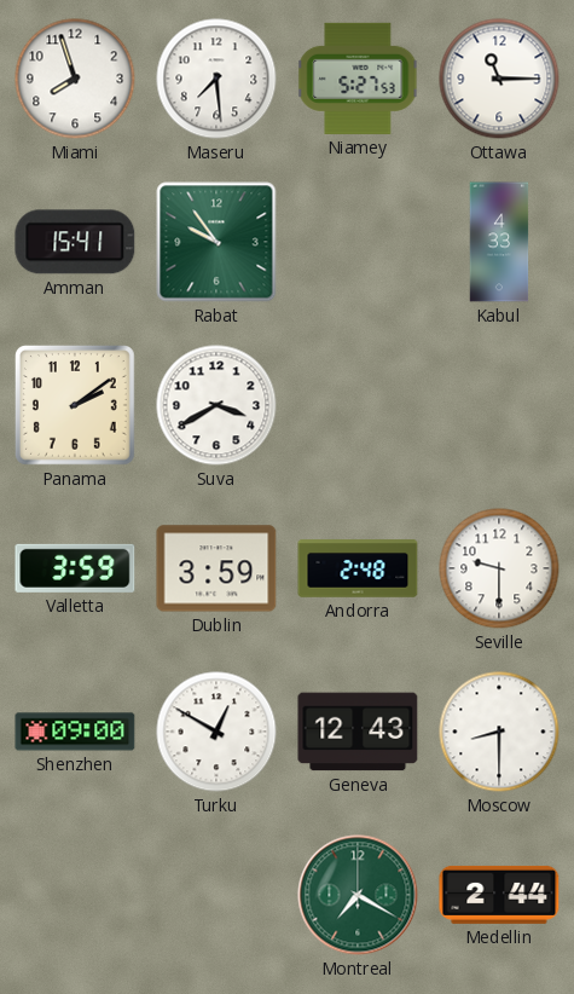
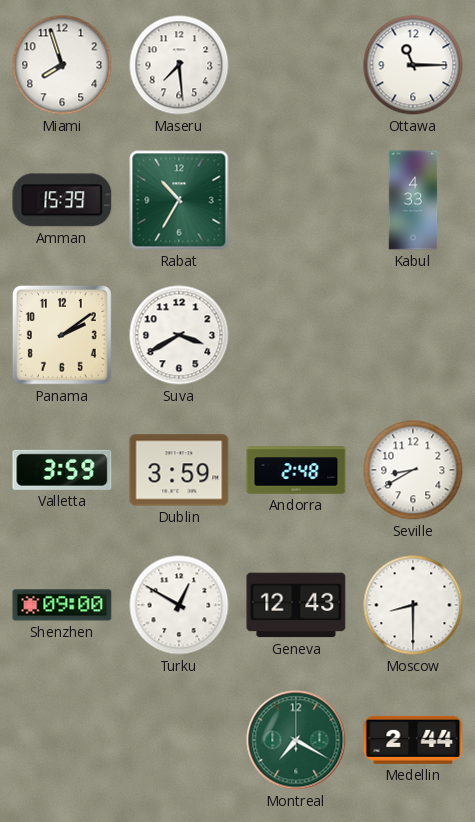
Niamey: 5:27 -> none
Amman: 15:41 -> 15:39
Rabat: 9:54 -> 10:35
Seville: 9:30 -> 8:40
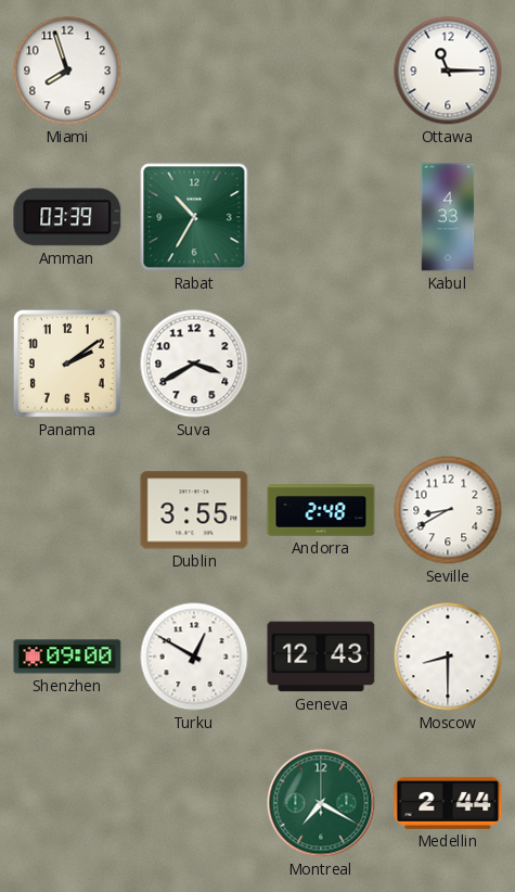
Maseru: 7:29 -> none
Amman: 15:39 -> 03:39
Valletta: 3:59 -> none
Dublin: 3:59 -> 3:55
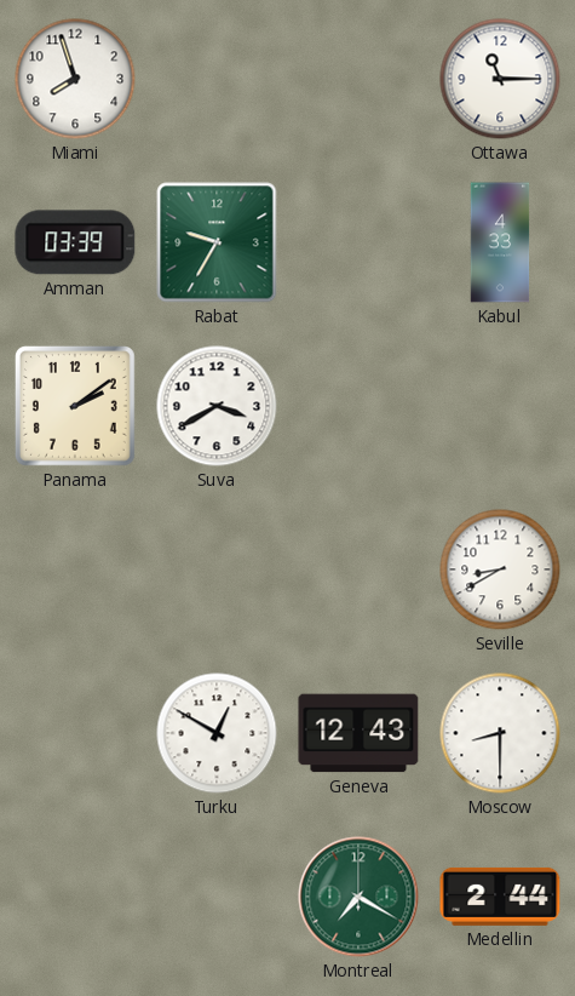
Rabat: 10:35 -> 9:35
Dublin: 3:55 -> none
Andorra: 2:48 -> none
Shenzhen: 09:00 -> none
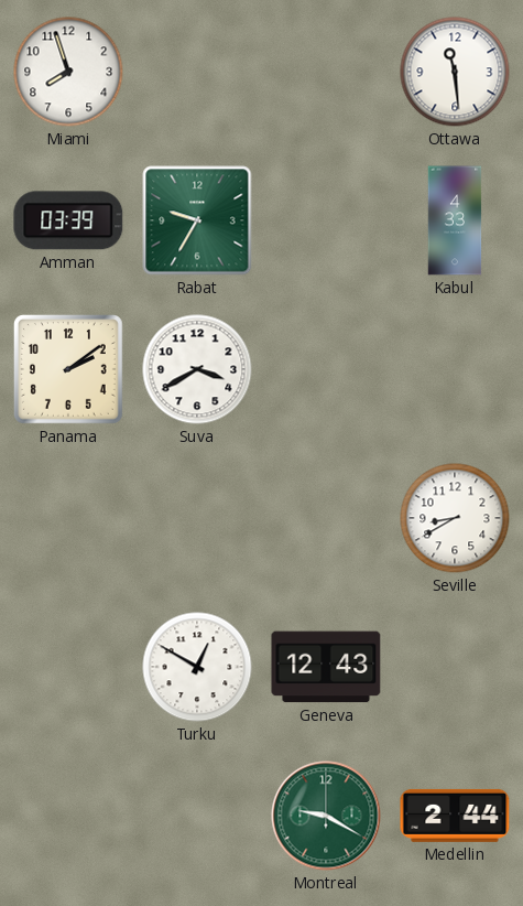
Ottawa: 11:15 -> 11:29
Moscow: 8:30 -> none
Montreal: 7:20 -> 9:20
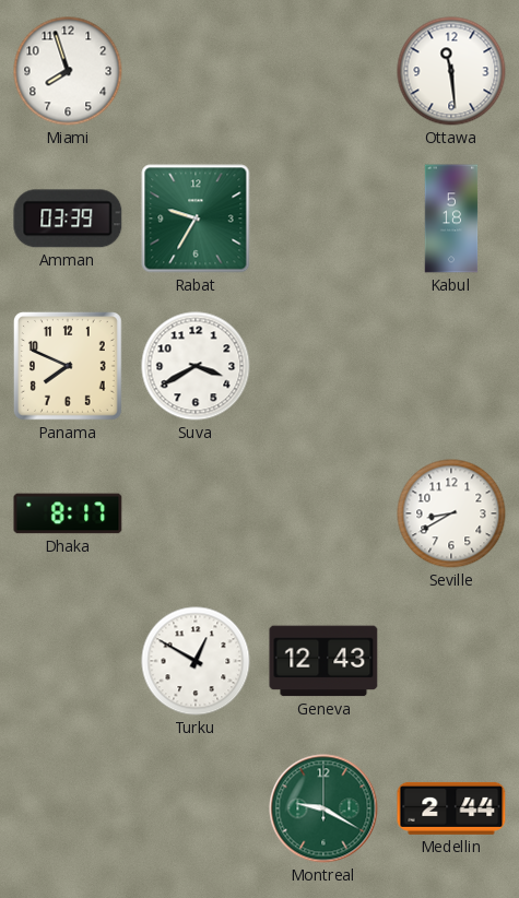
Kabul: 4:33 -> 5:18
Panama: 2:09 -> 7:49
Dhaka: none -> 8:17
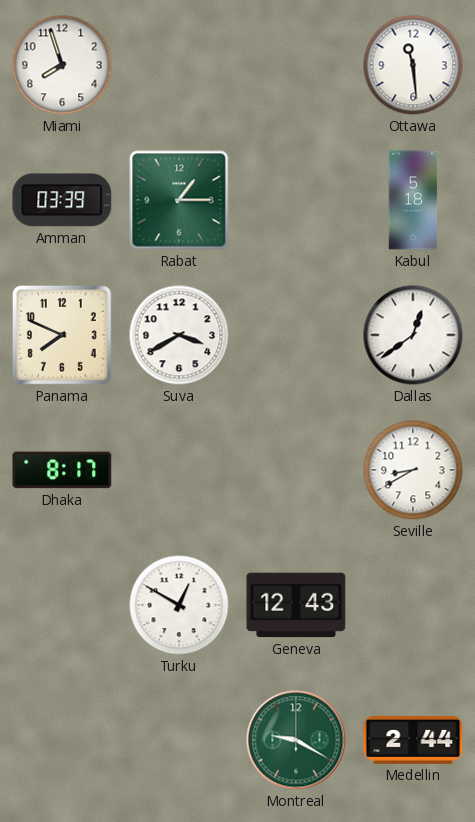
Rabat: 9:35 -> 1:15
Dallas: none -> 12:39
